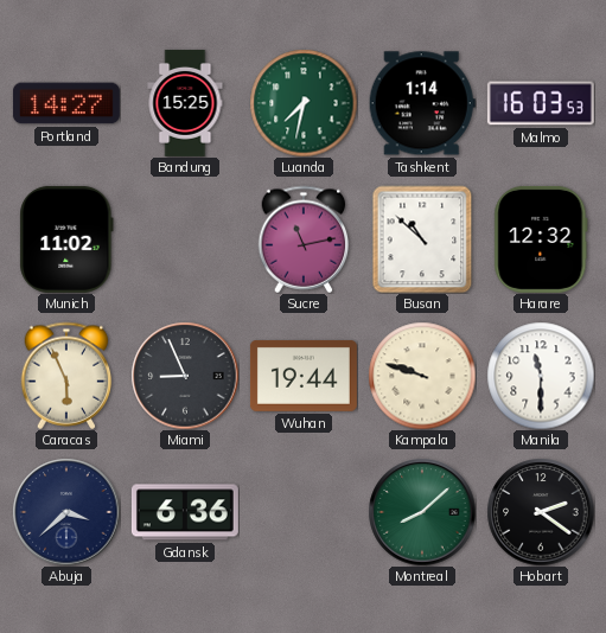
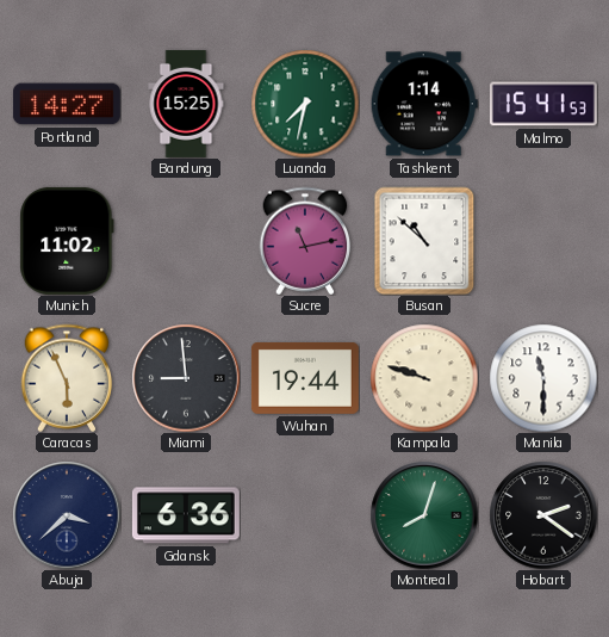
Malmo: 16:03 -> 15:41
Harare: 12:32 -> none
Miami: 8:56 -> 8:59
Montreal: 8:08 -> 8:03
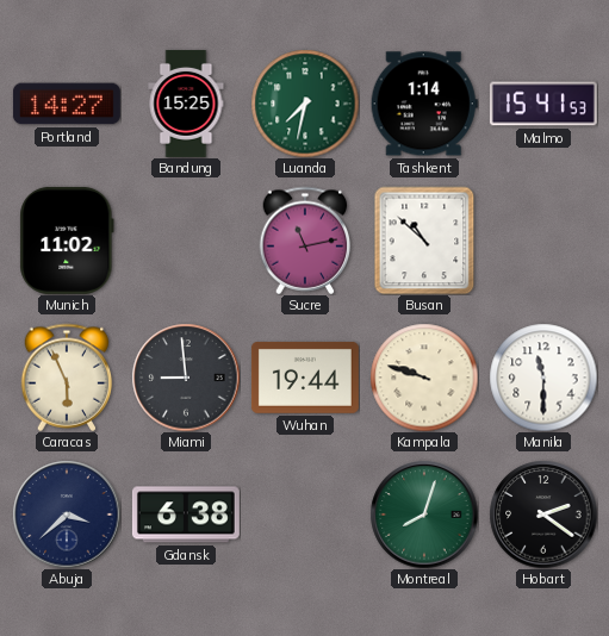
Gdansk: 6:36 -> 6:38
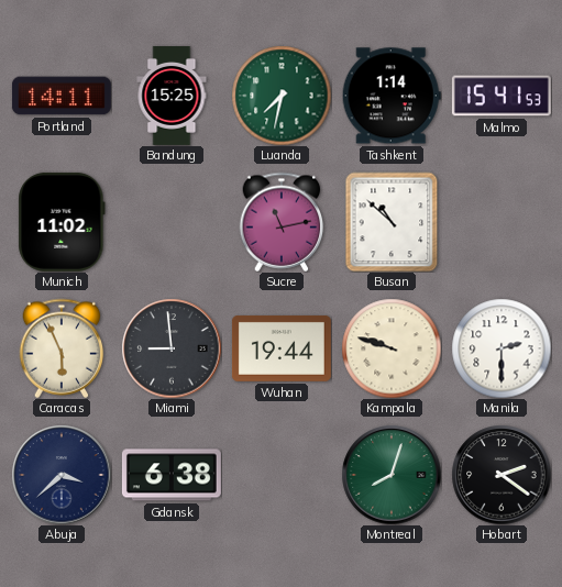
Portland: 14:27 -> 14:11
Manila: 11:30 -> 2:30
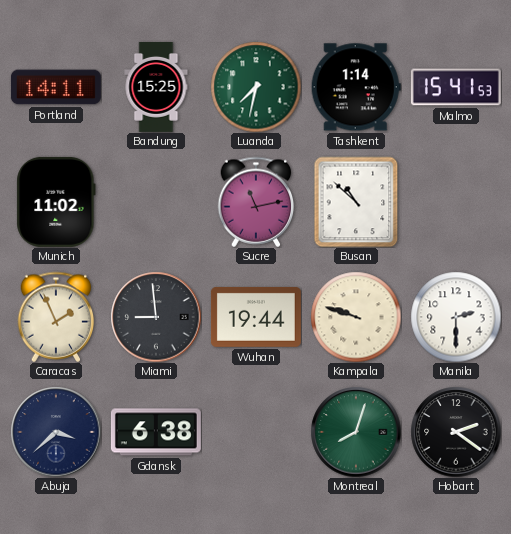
Caracas: 5:56 -> 1:56
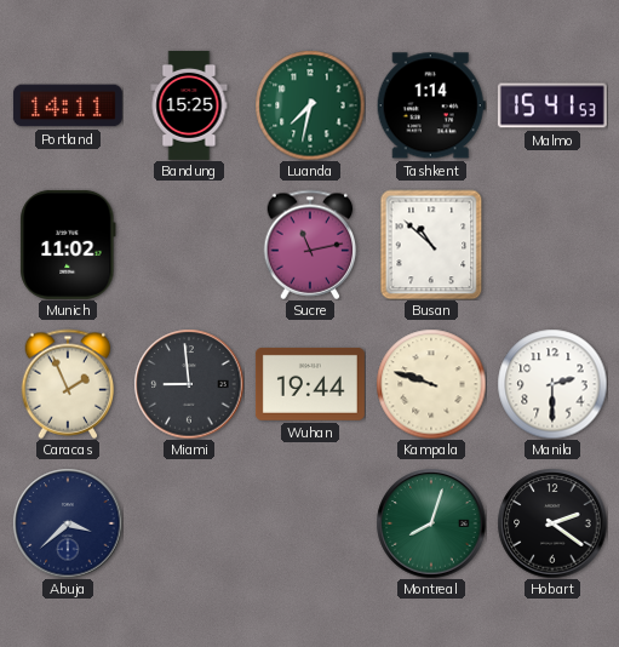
Gdansk: 6:38 -> none
